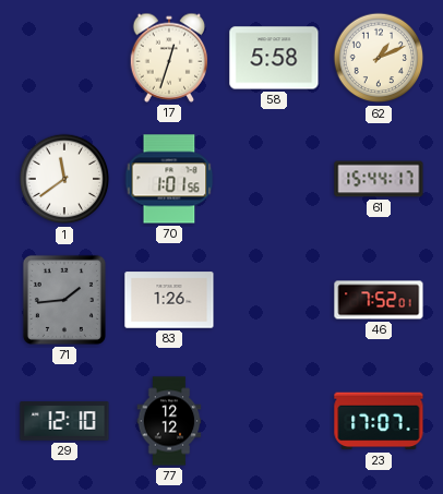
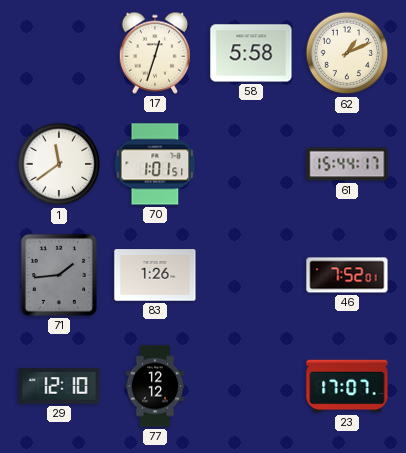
70: 1:01:56 -> 1:01:51
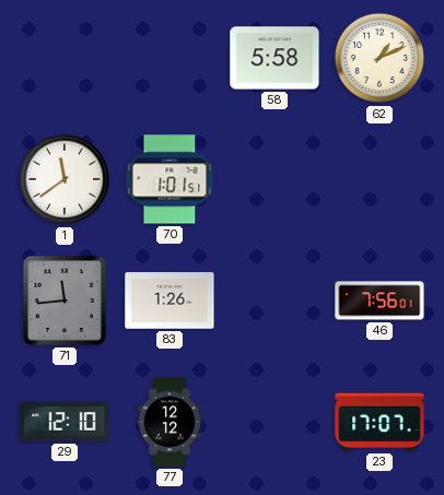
17: 12:33 -> none
61: 15:44 -> none
71: 1:44 -> 11:44
46: 7:52 -> 7:56
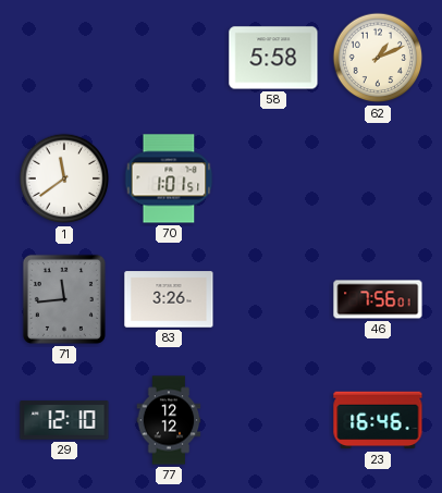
83: 1:26 -> 3:26
23: 17:07 -> 16:46
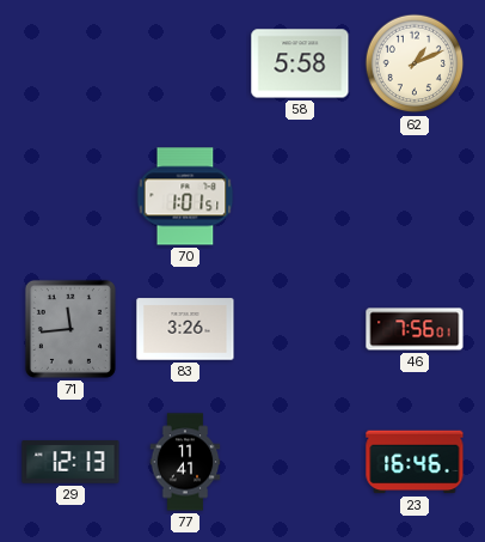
1: 11:39 -> none
29: 12:10 -> 12:13
77: 12:12 -> 11:41
